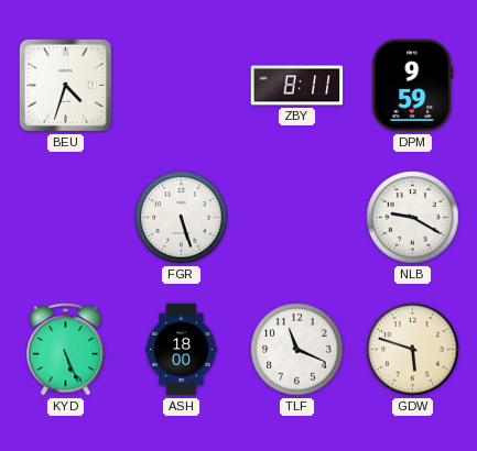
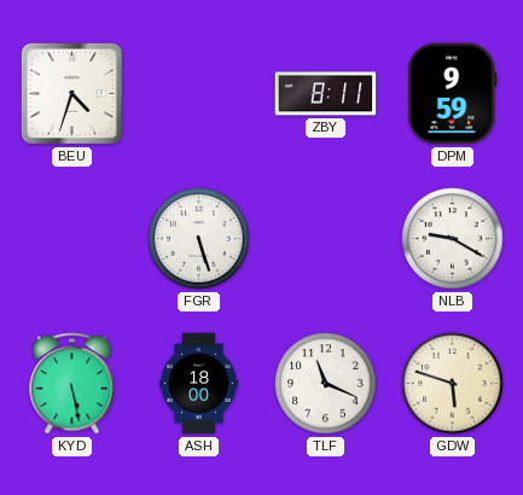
KYD: 5:26 -> 5:28
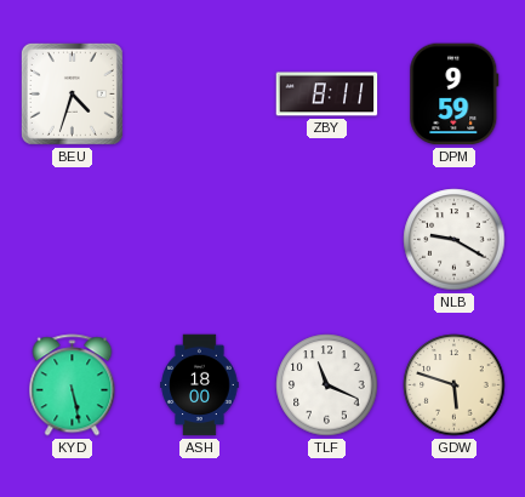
FGR: 5:27 -> none
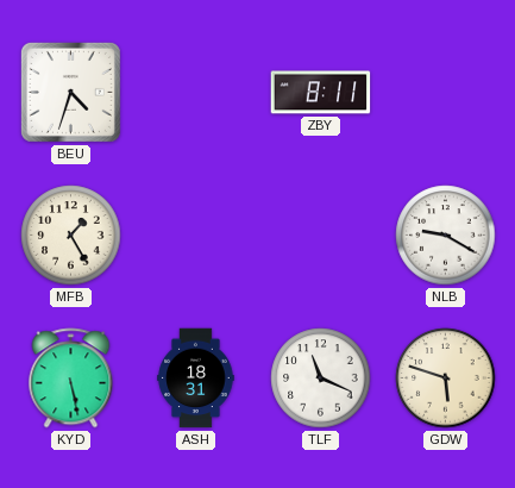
DPM: 9:59 -> none
MFB: none -> 1:25
ASH: 18:00 -> 18:31
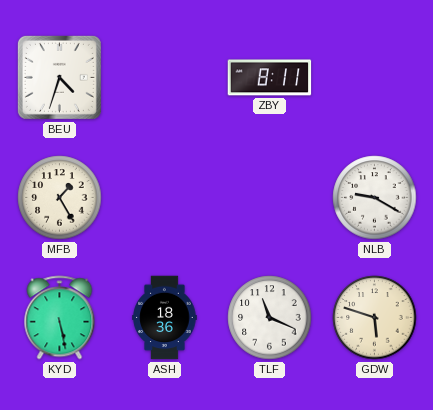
ASH: 18:31 -> 18:36
